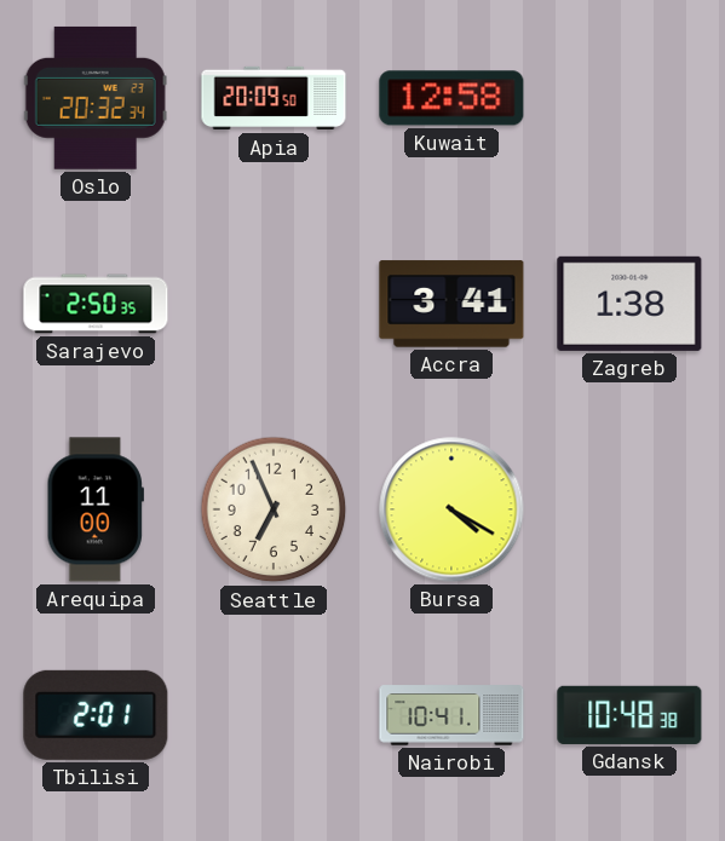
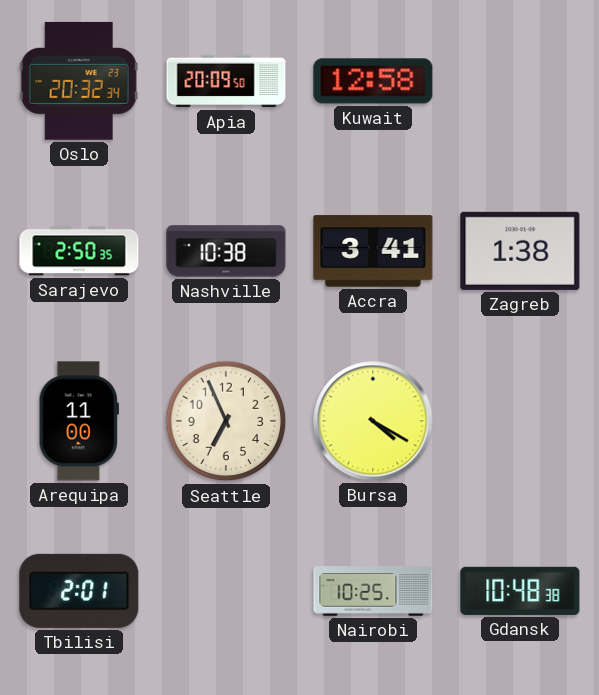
Nashville: none -> 10:38
Nairobi: 10:41 -> 10:25
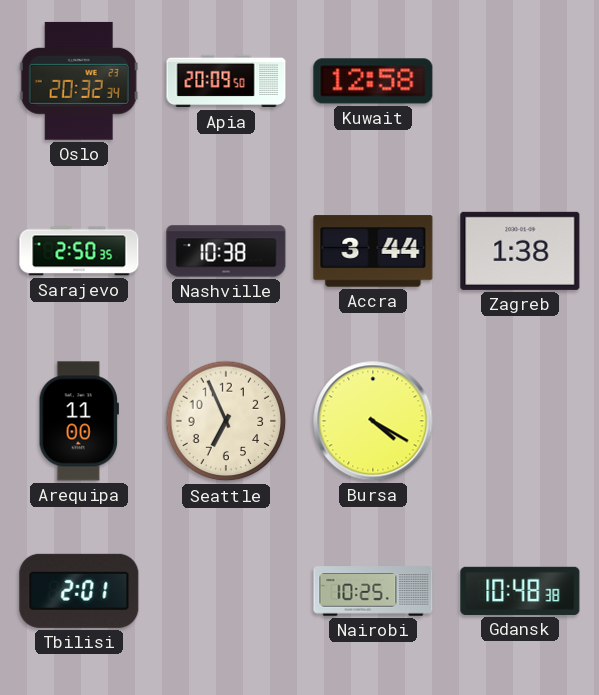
Accra: 3:41 -> 3:44
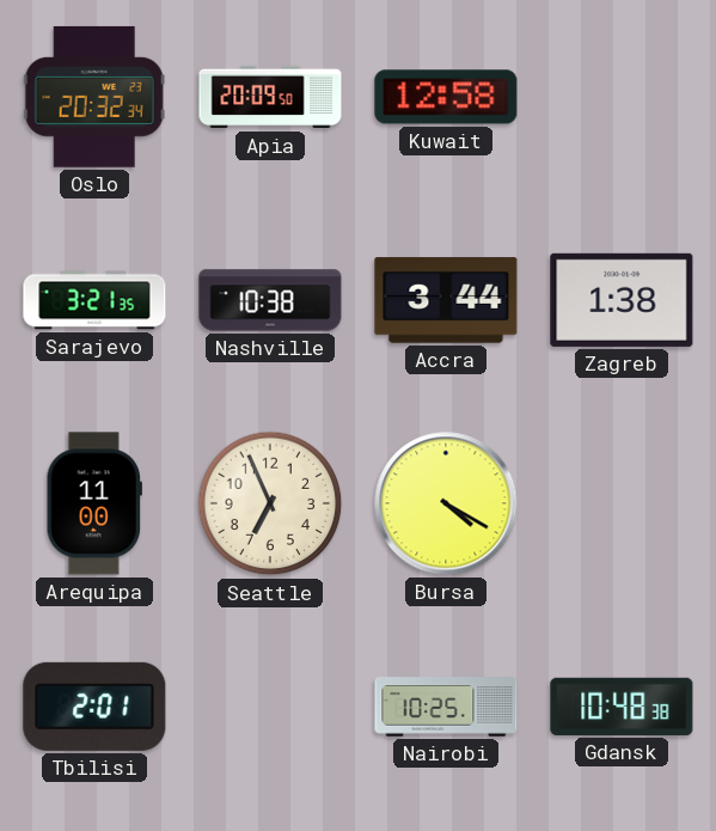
Sarajevo: 2:50 -> 3:21
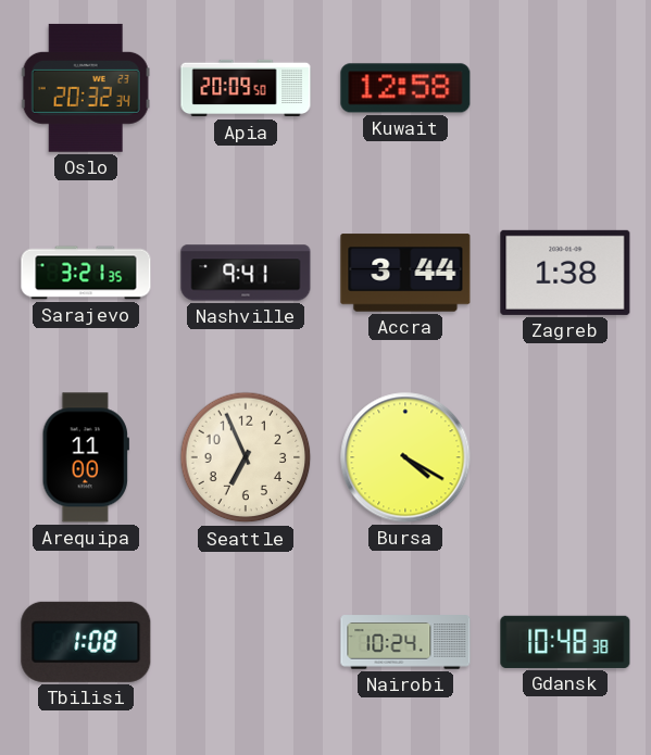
Nashville: 10:38 -> 9:41
Tbilisi: 2:01 -> 1:08
Nairobi: 10:25 -> 10:24
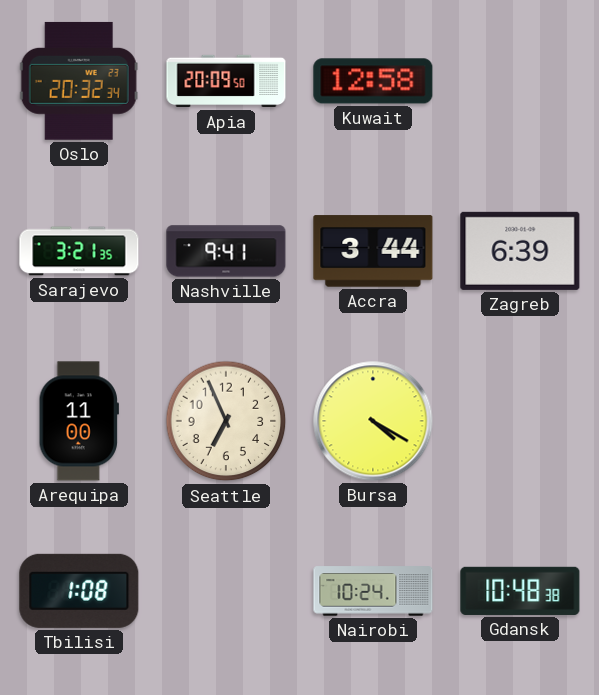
Zagreb: 1:38 -> 6:39
